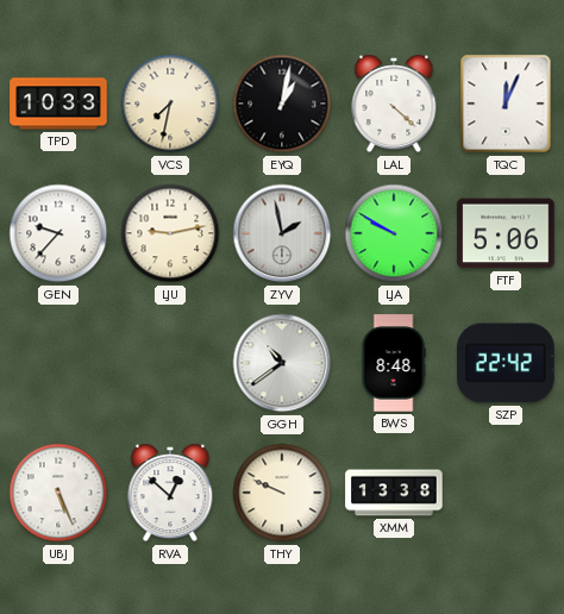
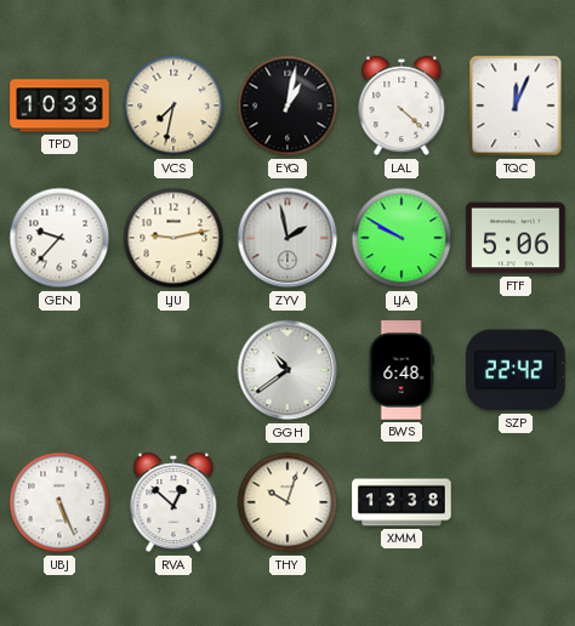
BWS: 8:48 -> 6:48
THY: 9:49 -> 10:03
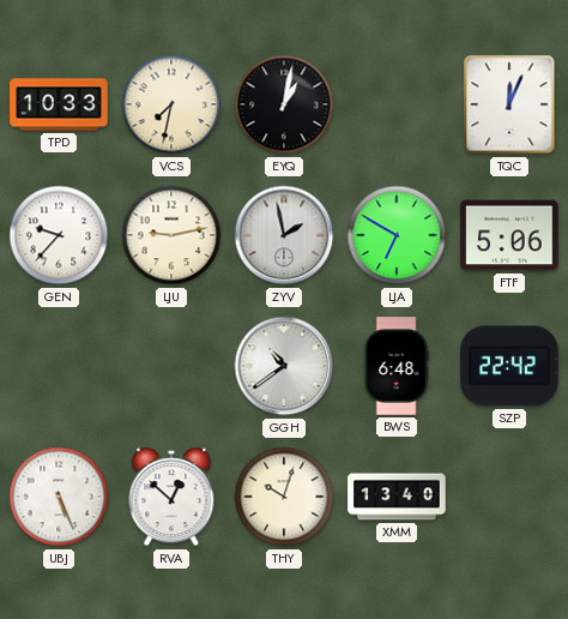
LAL: 4:22 -> none
LJA: 9:50 -> 6:50
XMM: 13:38 -> 13:40
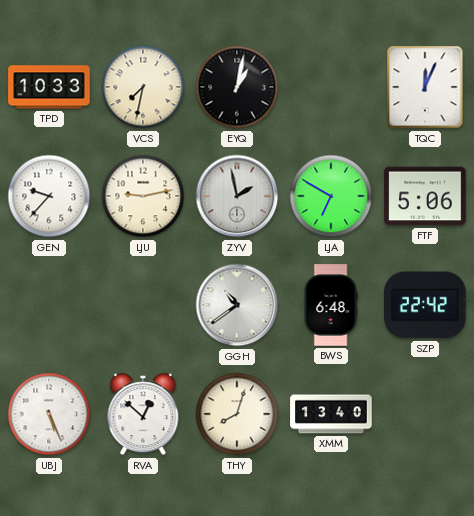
THY: 10:03 -> 8:03
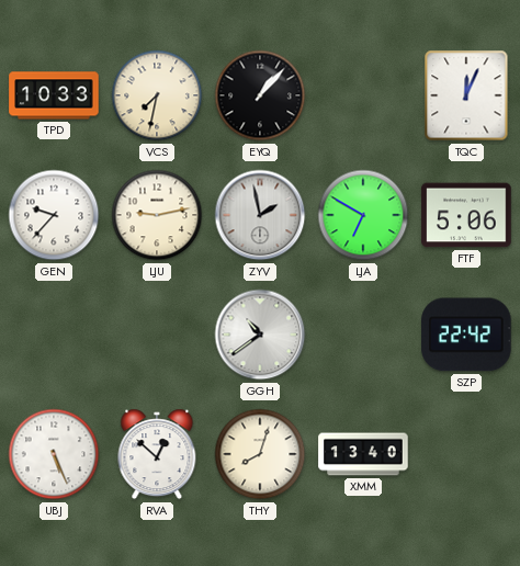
EYQ: 1:02 -> 1:07
BWS: 6:48 -> none
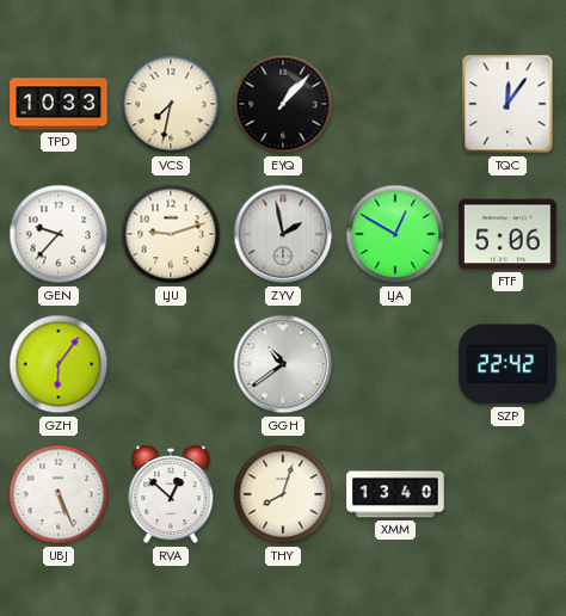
TQC: 12:04 -> 12:06
LJU: 9:13 -> 9:12
LJA: 6:50 -> 12:50
GZH: none -> 6:06
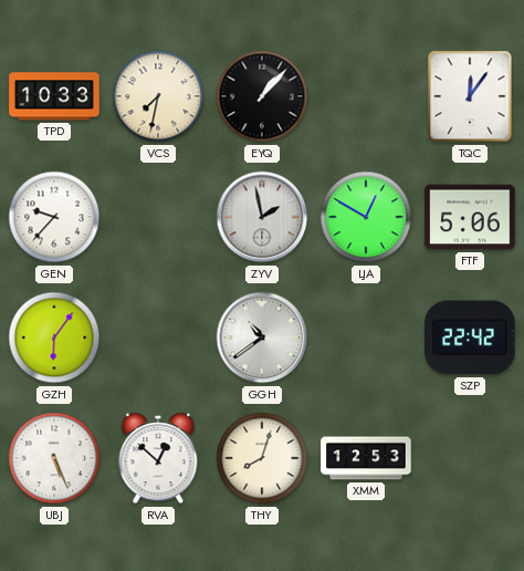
LJU: 9:12 -> none
XMM: 13:40 -> 12:53
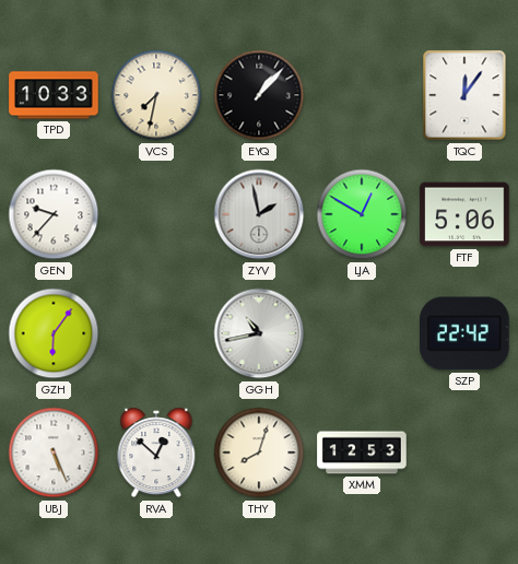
GGH: 10:39 -> 10:43
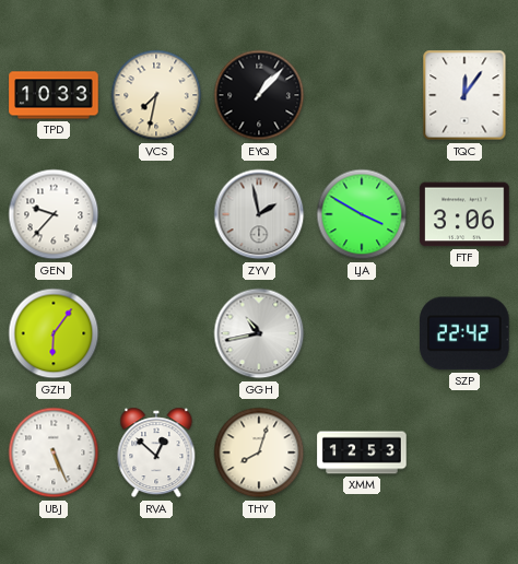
LJA: 12:50 -> 3:50
FTF: 5:06 -> 3:06
